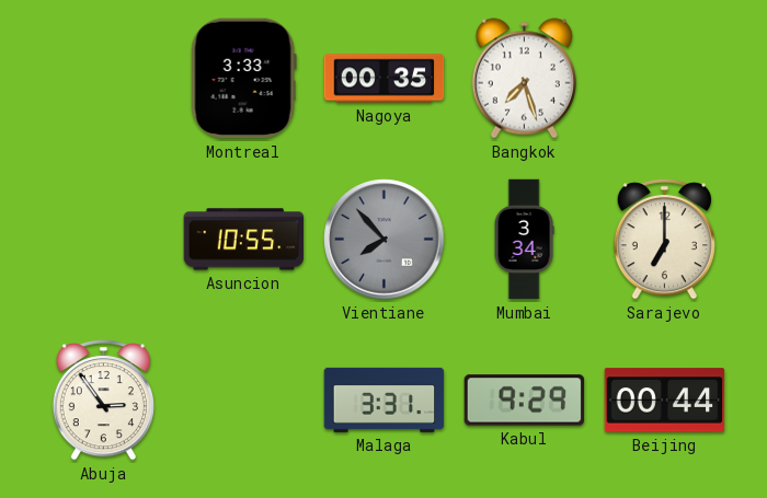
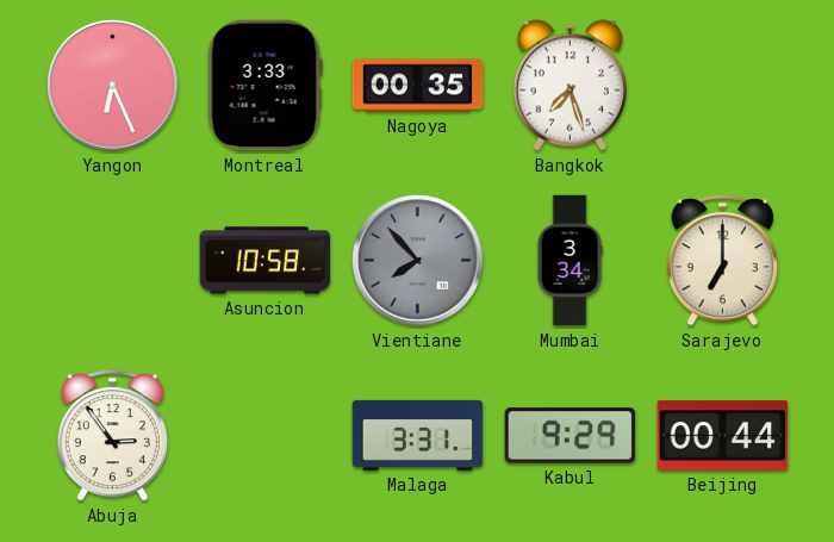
Yangon: none -> 6:26
Asuncion: 10:55 -> 10:58
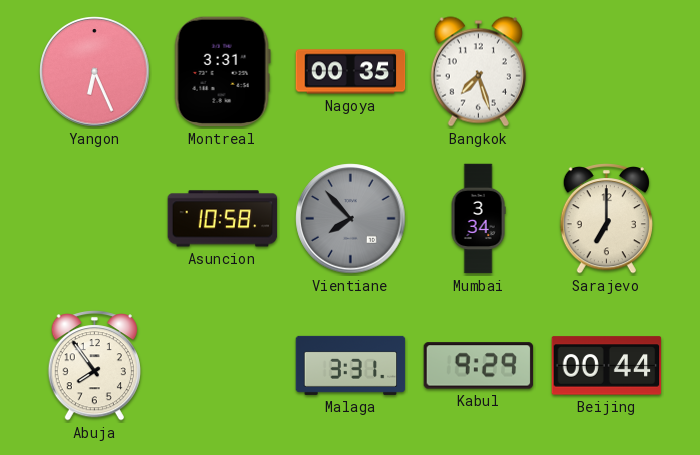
Montreal: 3:33 -> 3:31
Abuja: 2:54 -> 7:54
